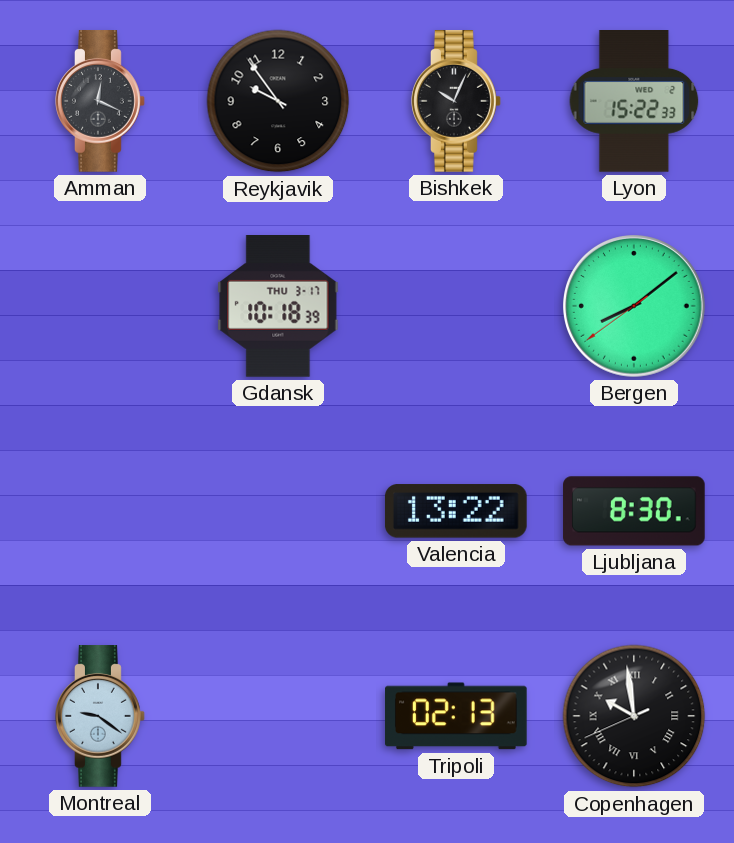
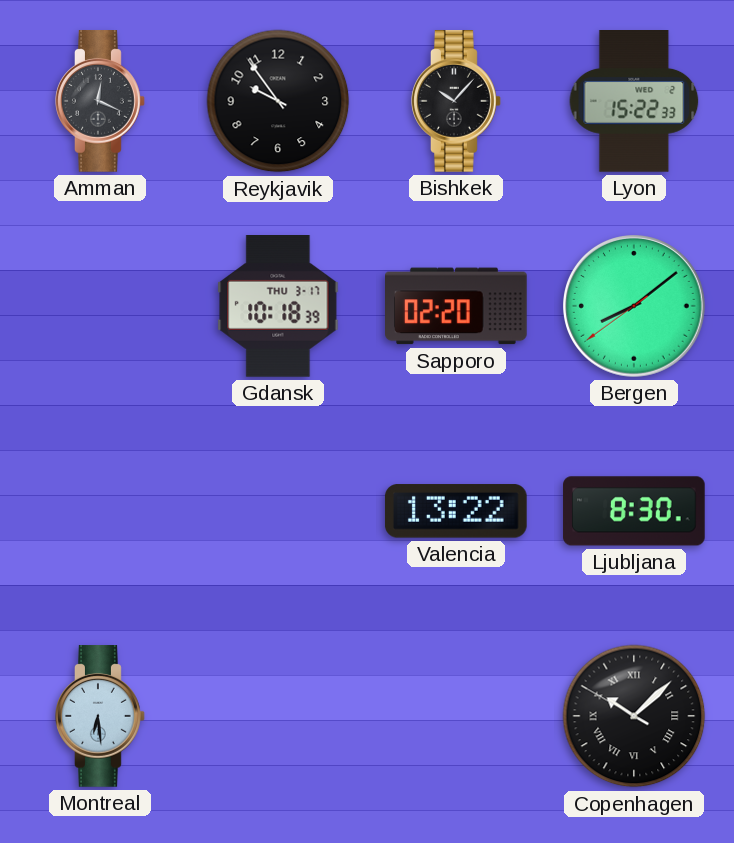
Bishkek: 10:04 -> 10:07
Sapporo: none -> 02:20
Montreal: 9:21 -> 6:29
Tripoli: 02:13 -> none
Copenhagen: 9:58 -> 10:07
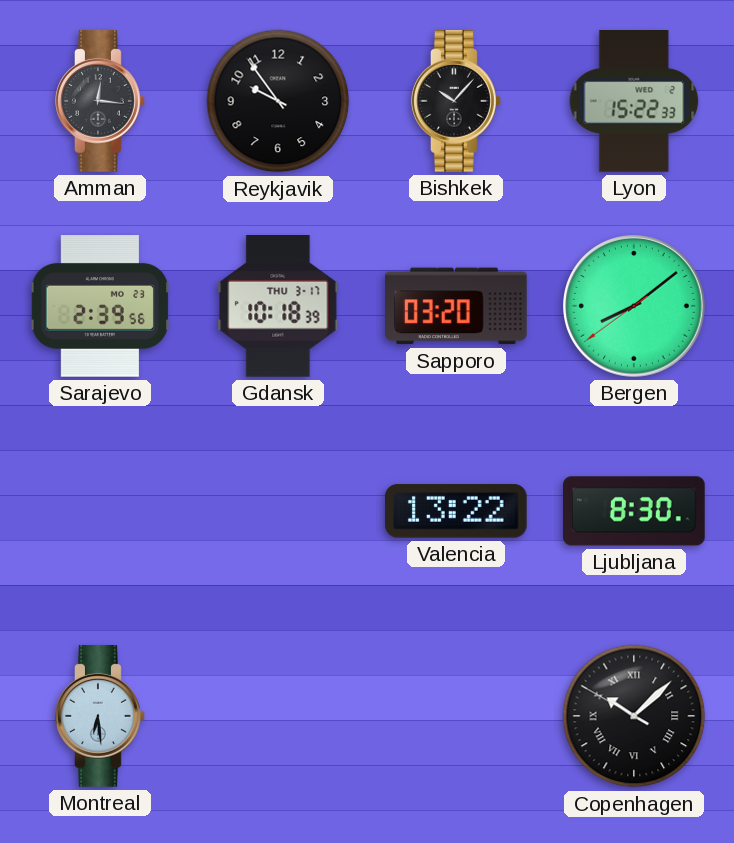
Amman: 12:19 -> 12:16
Sarajevo: none -> 2:39
Sapporo: 02:20 -> 03:20
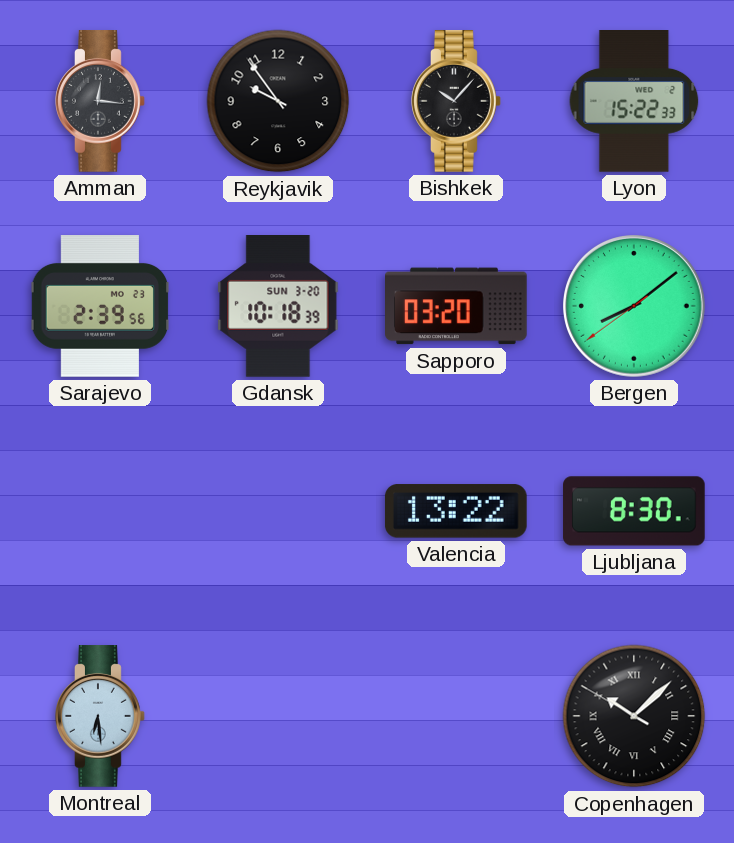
Gdansk date: THU 3-17 -> SUN 3-20
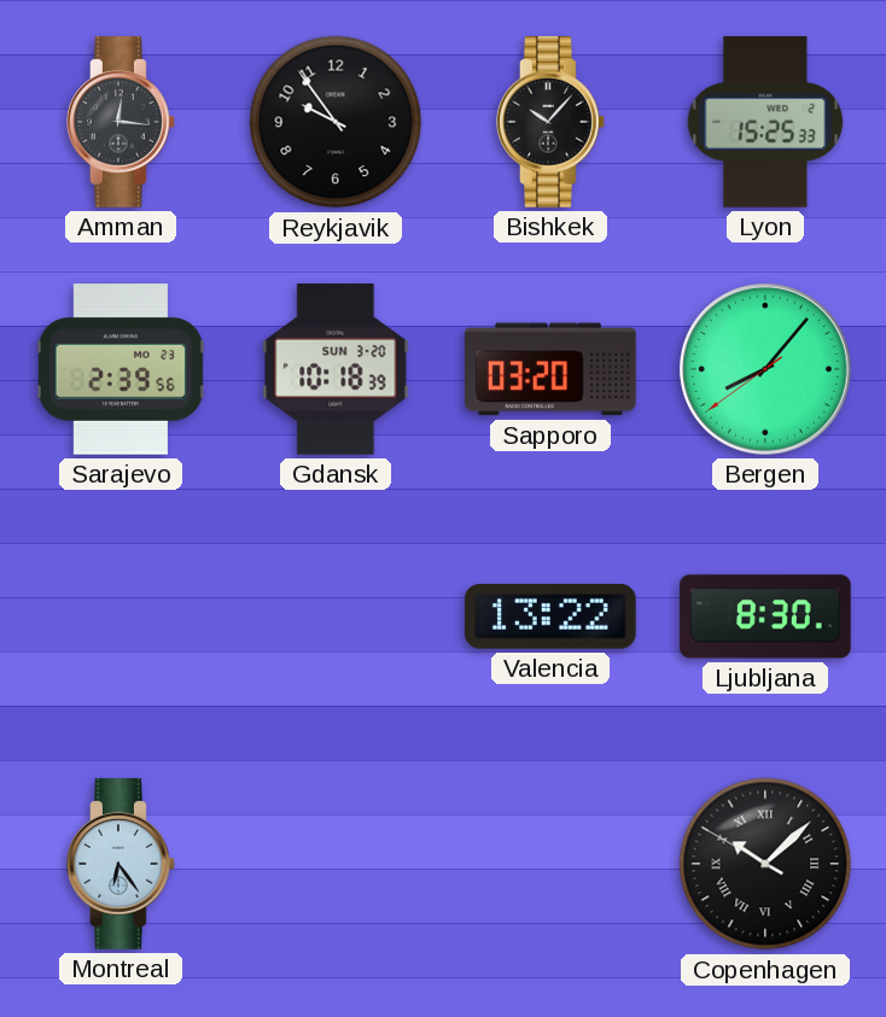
Lyon: 15:22 -> 15:25
Bergen: 8:08 -> 8:06
Montreal: 6:29 -> 6:24
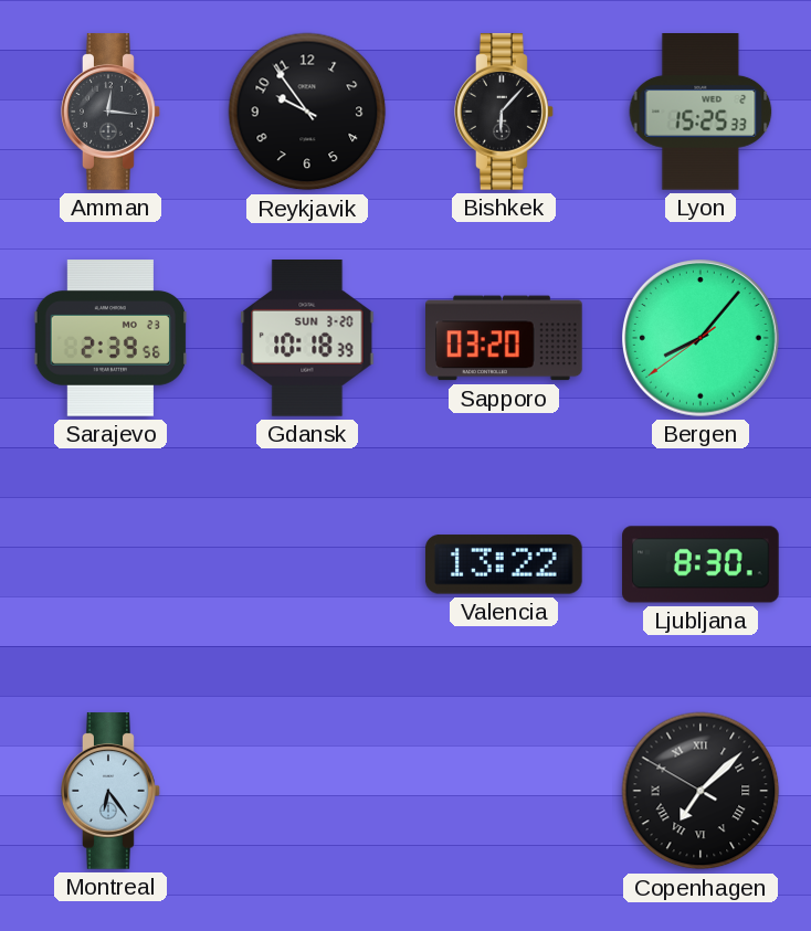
Bishkek: 10:07 -> 6:07
Copenhagen: 10:07 -> 7:07
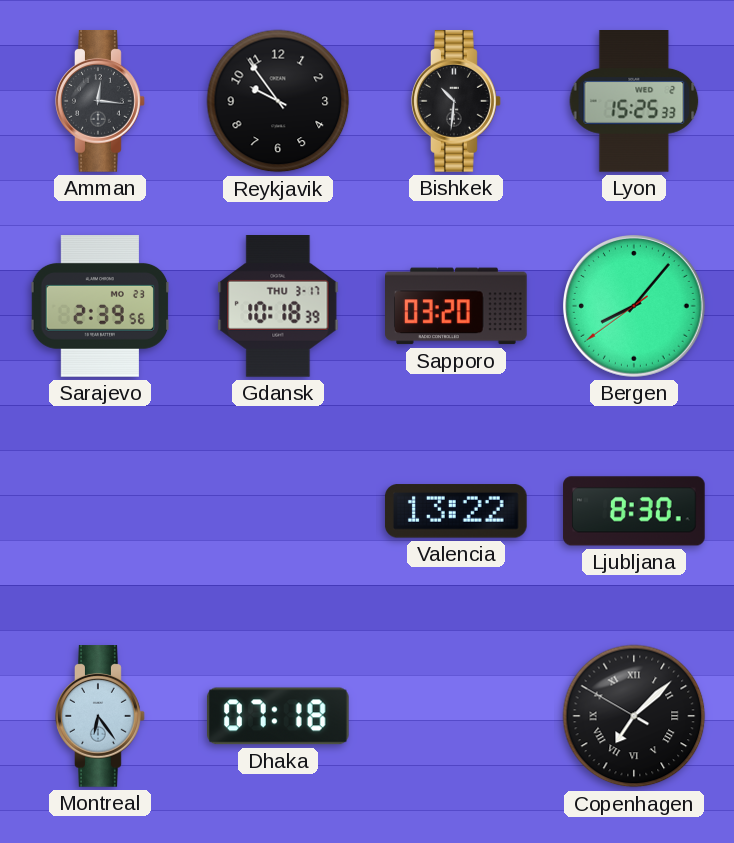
Bishkek: 6:07 -> 10:31
Gdansk date: SUN 3-20 -> THU 3-17
Dhaka: none -> 07:18
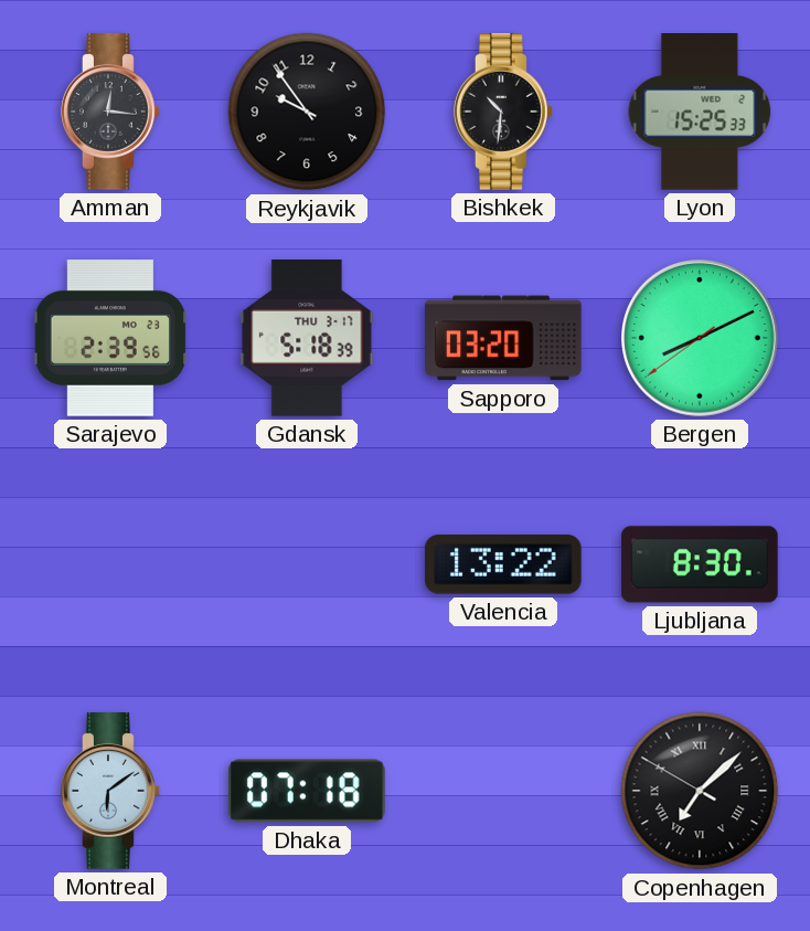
Gdansk: 10:18 -> 5:18
Bergen: 8:06 -> 8:10
Montreal: 6:24 -> 6:09
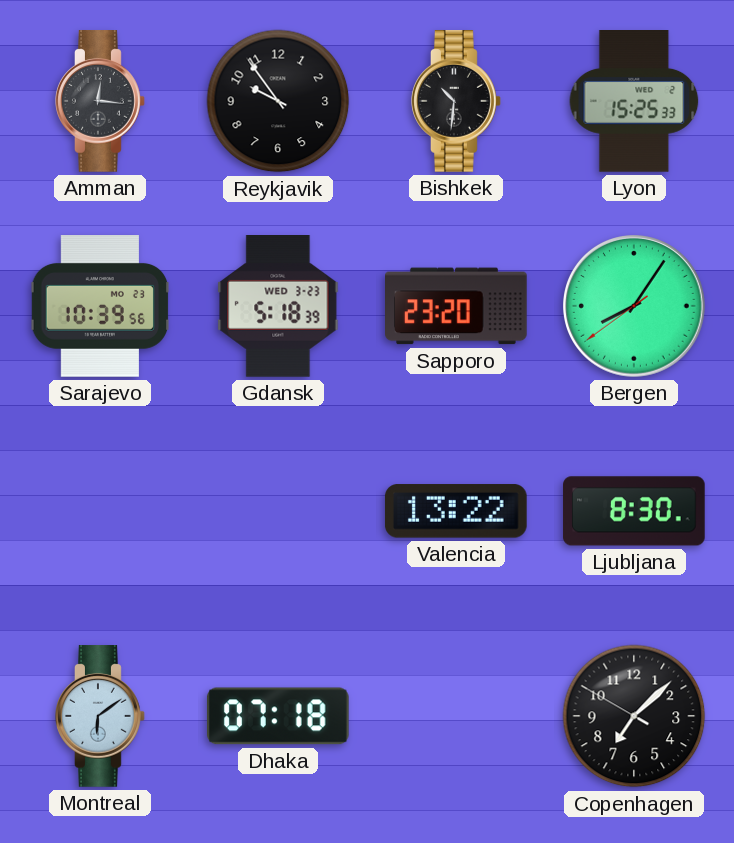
Sarajevo: 2:39 -> 10:39
Gdansk date: THU 3-17 -> WED 3-23
Sapporo: 03:20 -> 23:20
Bergen: 8:10 -> 8:05
Copenhagen numerals: Roman -> Arabic
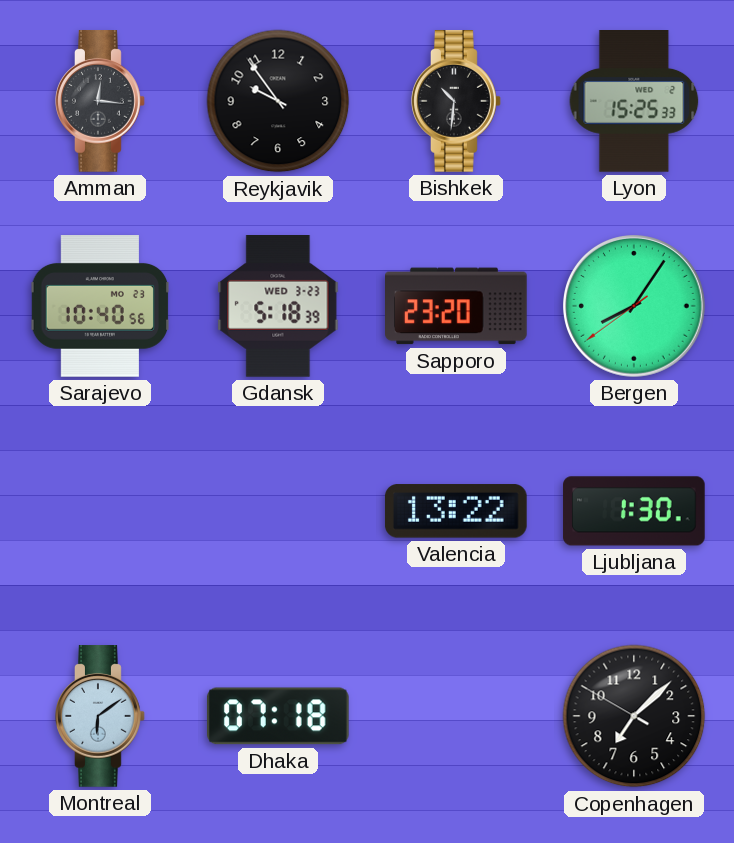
Sarajevo: 10:39 -> 10:40
Ljubljana: 8:30 -> 1:30
